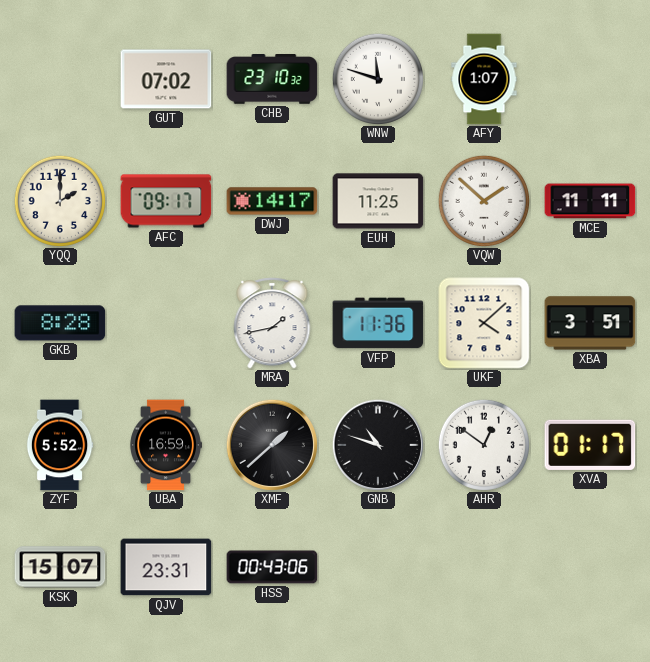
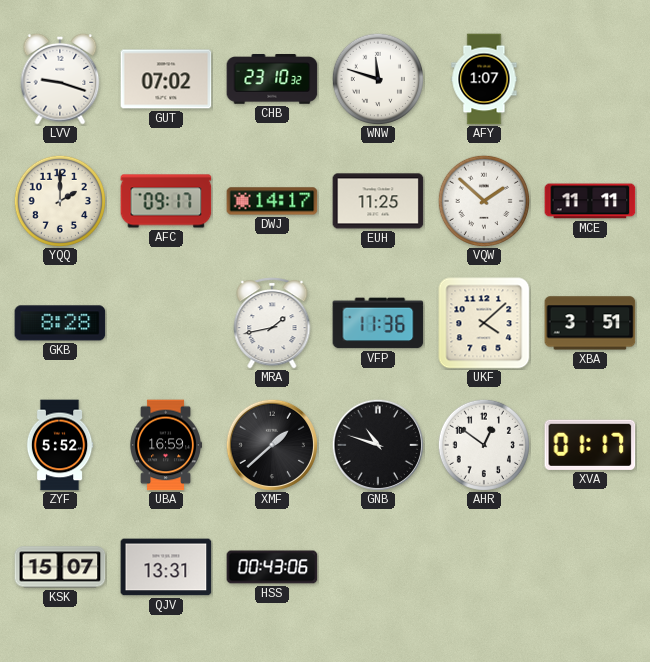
LVV: none -> 9:18
QJV: 23:31 -> 13:31
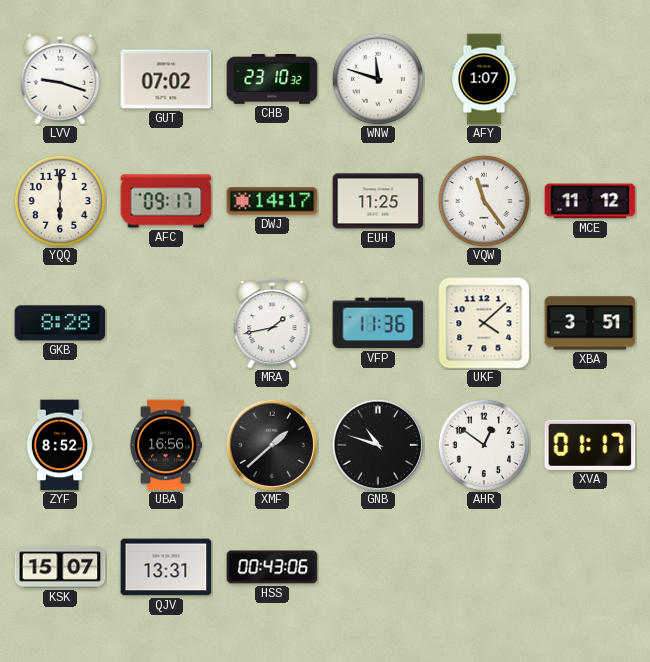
YQQ: 2:00 -> 6:00
VQW: 1:52 -> 11:24
MCE: 11:11 -> 11:12
ZYF: 5:52 -> 8:52
UBA: 16:59 -> 16:56
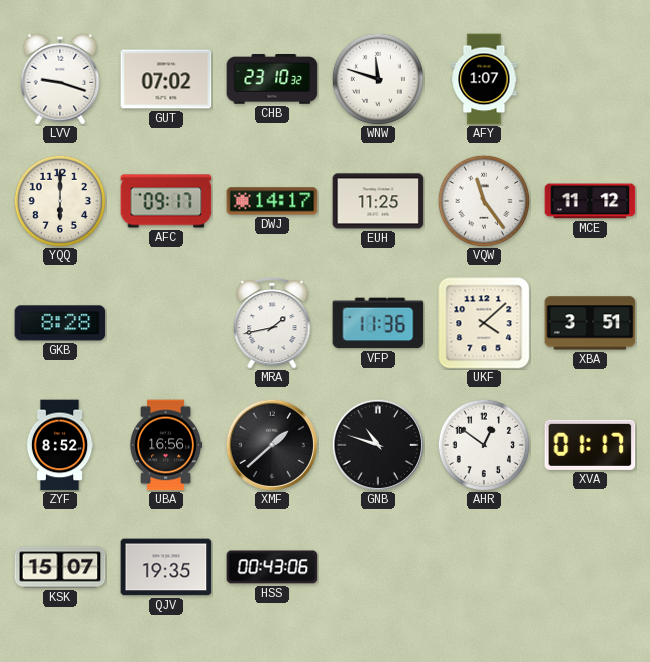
QJV: 13:31 -> 19:35
